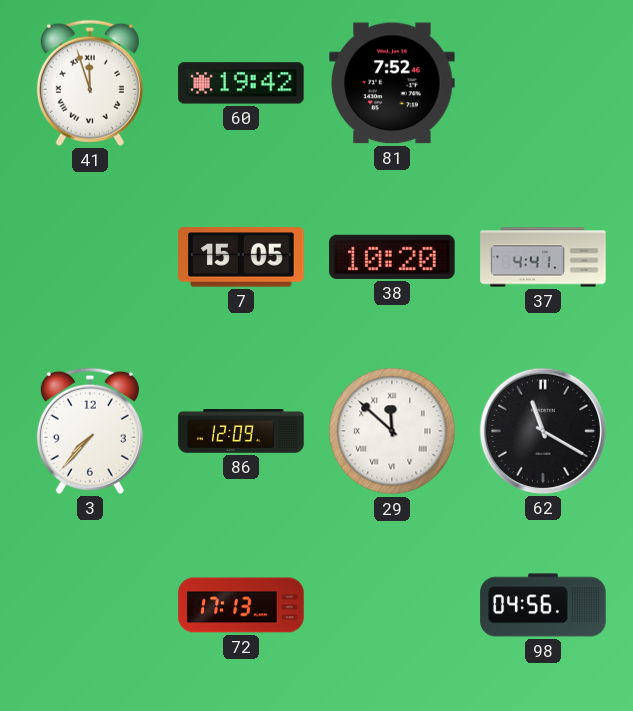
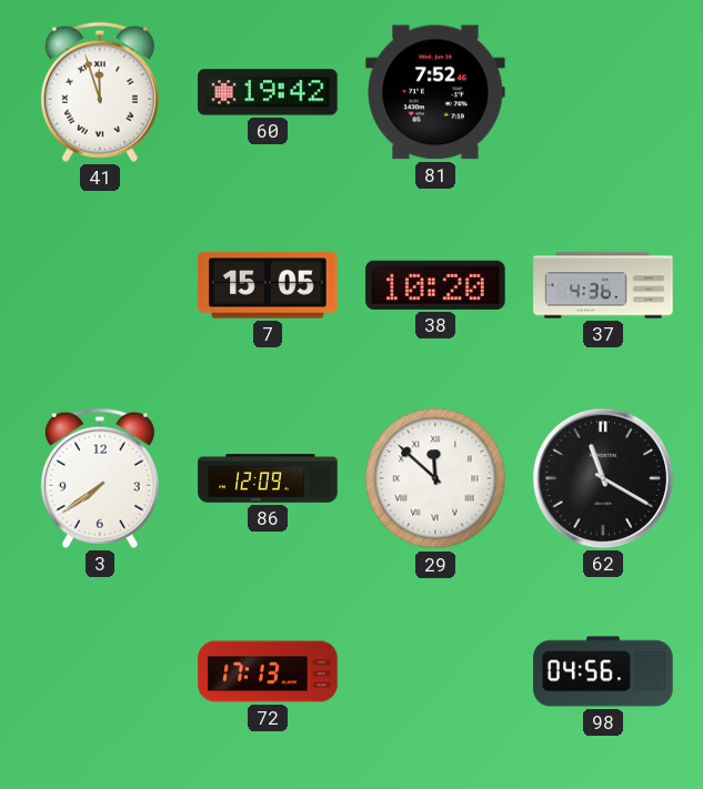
37: 4:41 -> 4:36
3: 7:37 -> 7:39
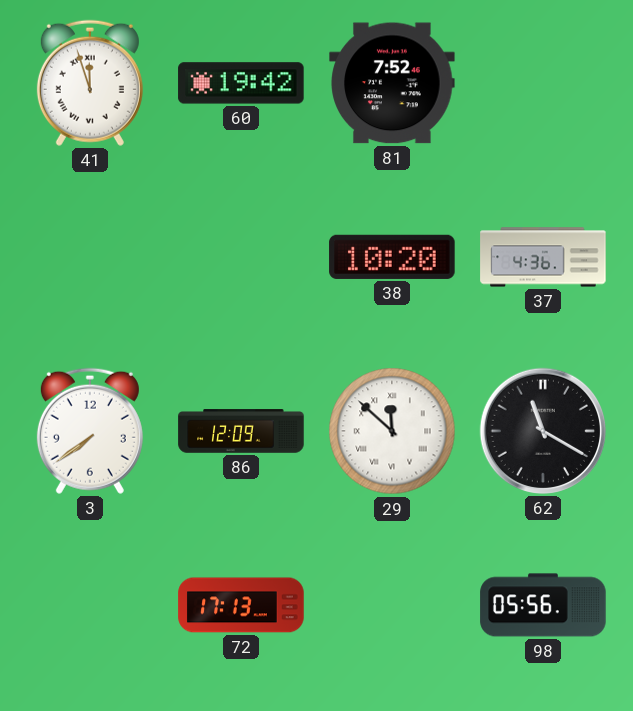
7: 15:05 -> none
98: 04:56 -> 05:56
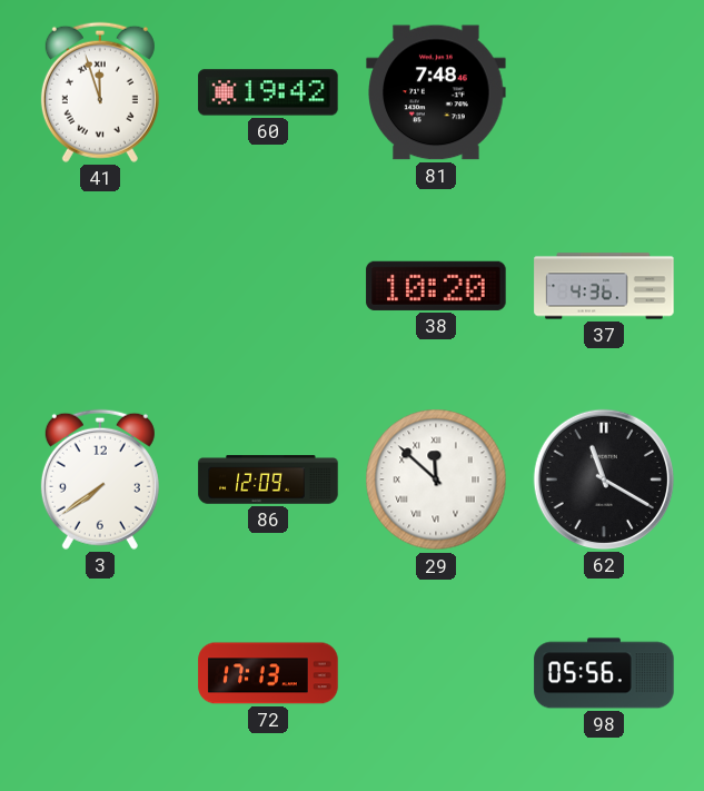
81: 7:52 -> 7:48
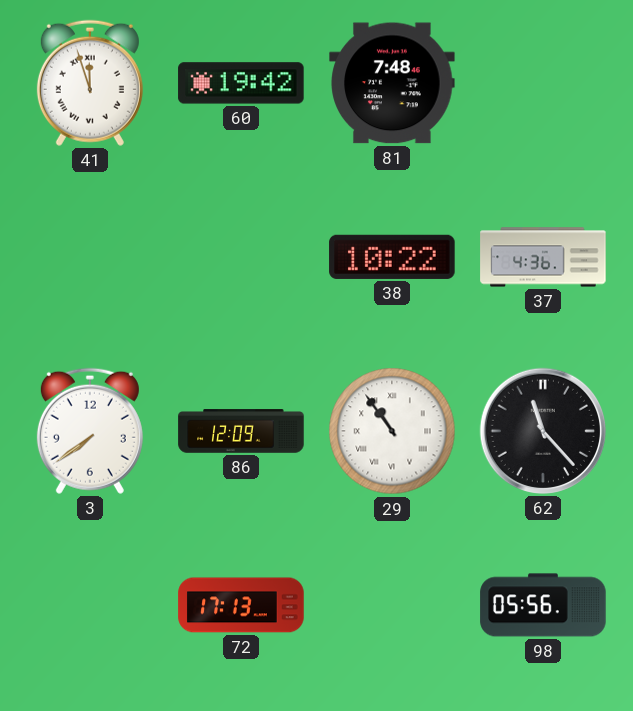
38: 10:20 -> 10:22
29: 11:52 -> 10:54
62: 11:20 -> 11:23
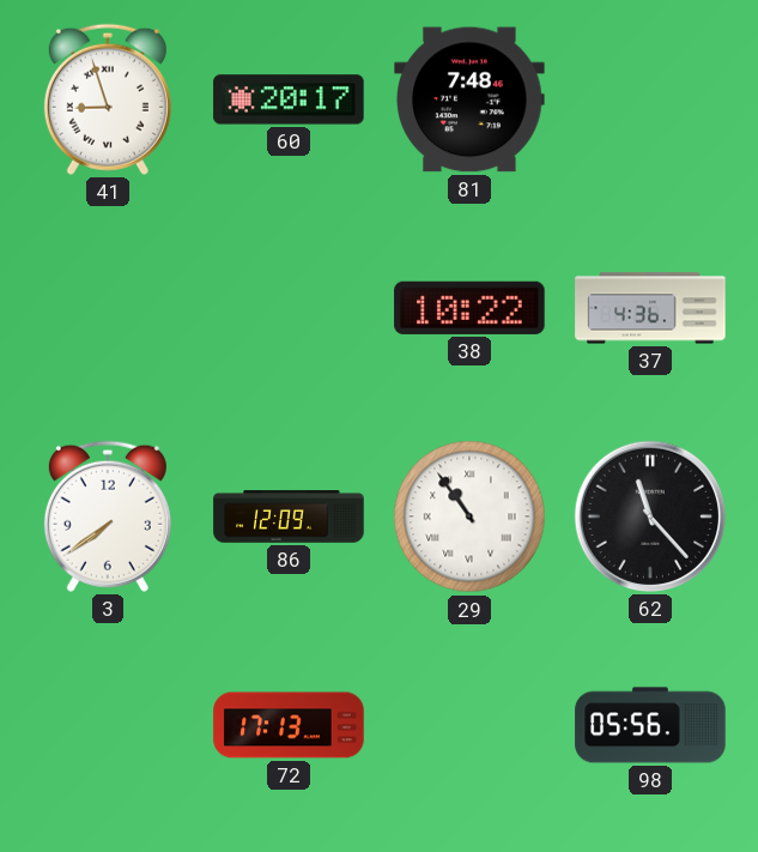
41: 11:57 -> 8:57
60: 19:42 -> 20:17
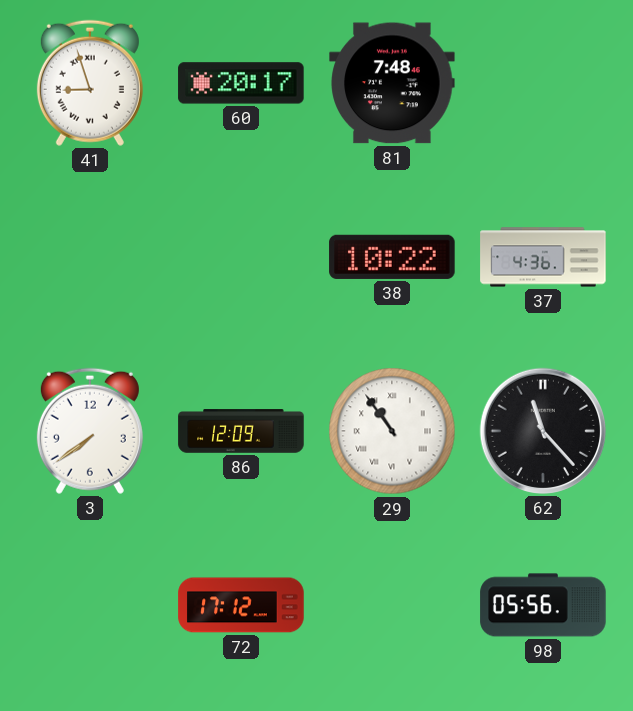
72: 17:13 -> 17:12
